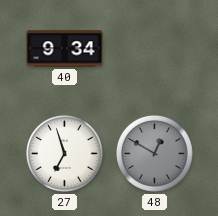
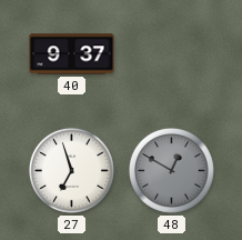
40: 9:34 -> 9:37
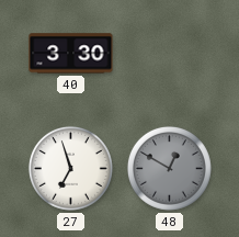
40: 9:37 -> 3:30
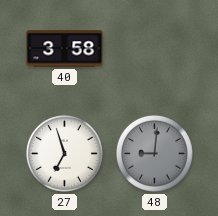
40: 3:30 -> 3:58
48: 12:50 -> 9:01
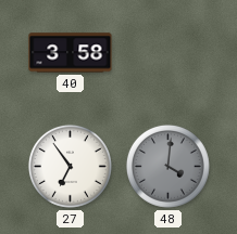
27: 6:57 -> 6:54
48: 9:01 -> 4:01
